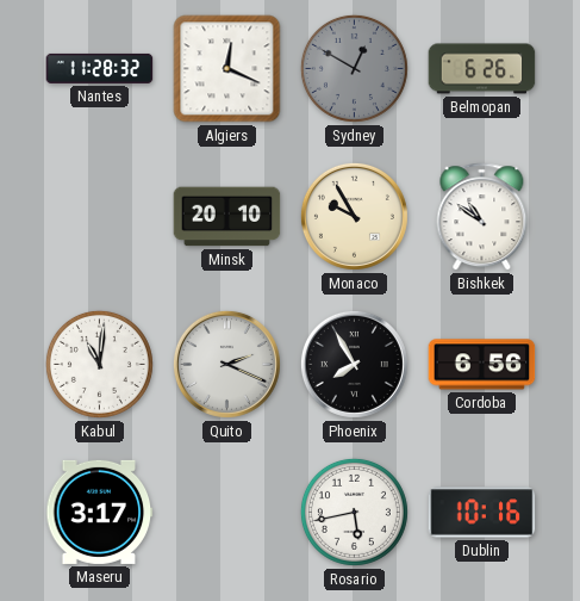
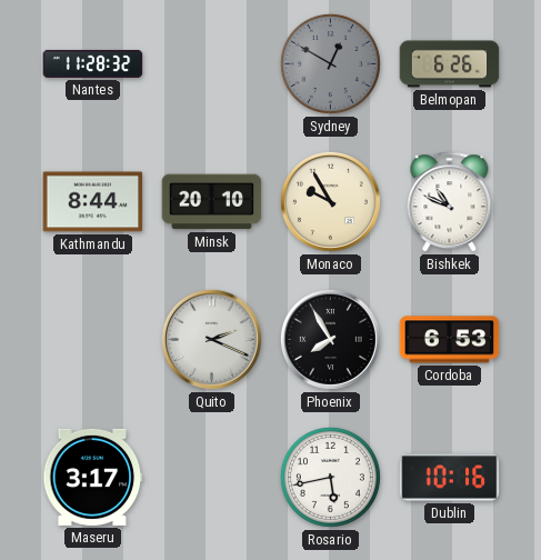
Algiers: 12:19 -> none
Kathmandu: none -> 8:44
Bishkek: 10:51 -> 10:49
Kabul: 11:01 -> none
Cordoba: 6:56 -> 6:53
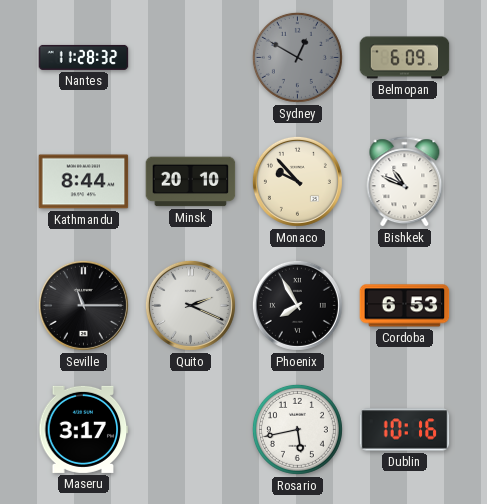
Belmopan: 6:26 -> 6:09
Monaco: 9:55 -> 9:53
Seville: none -> 11:15
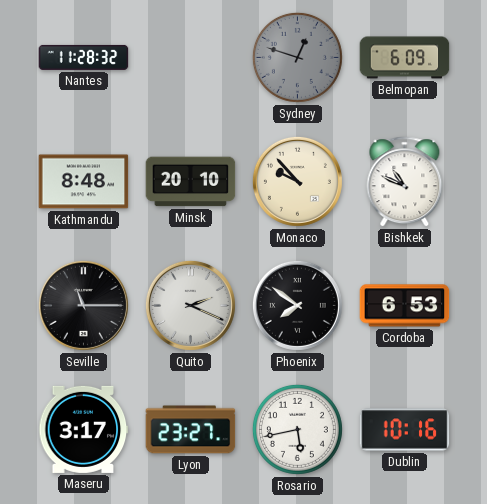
Sydney: 12:50 -> 12:48
Kathmandu: 8:44 -> 8:48
Phoenix: 7:55 -> 7:51
Lyon: none -> 23:27
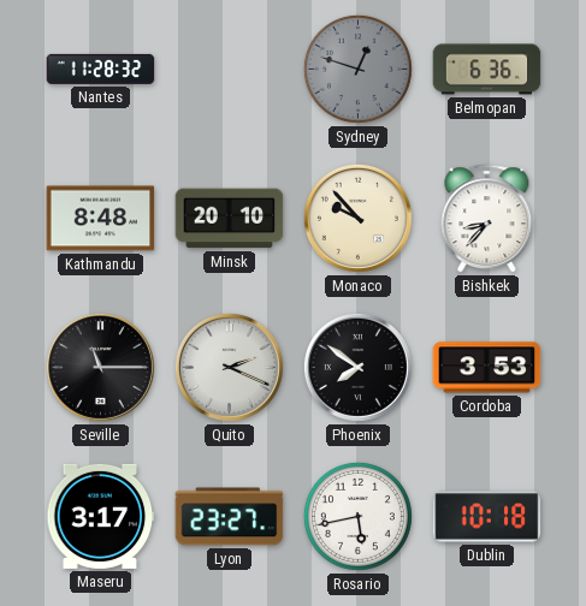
Belmopan: 6:09 -> 6:36
Bishkek: 10:49 -> 8:37
Cordoba: 6:53 -> 3:53
Dublin: 10:16 -> 10:18
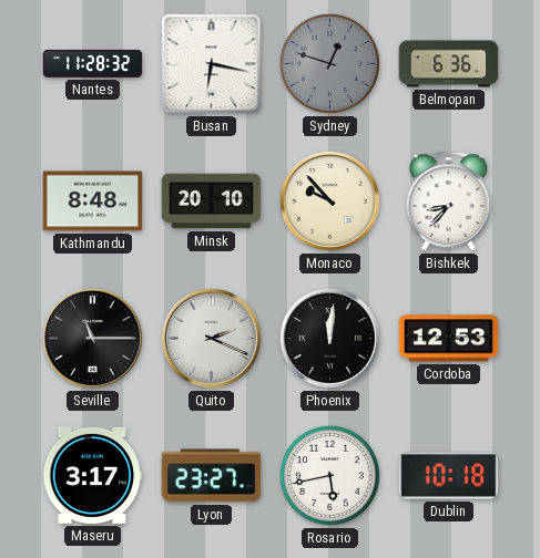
Busan: none -> 6:17
Phoenix: 7:51 -> 12:01
Cordoba: 3:53 -> 12:53
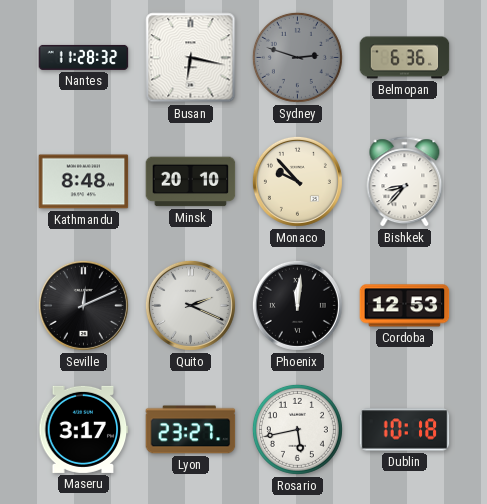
Sydney: 12:48 -> 2:48
Seville: 11:15 -> 12:11
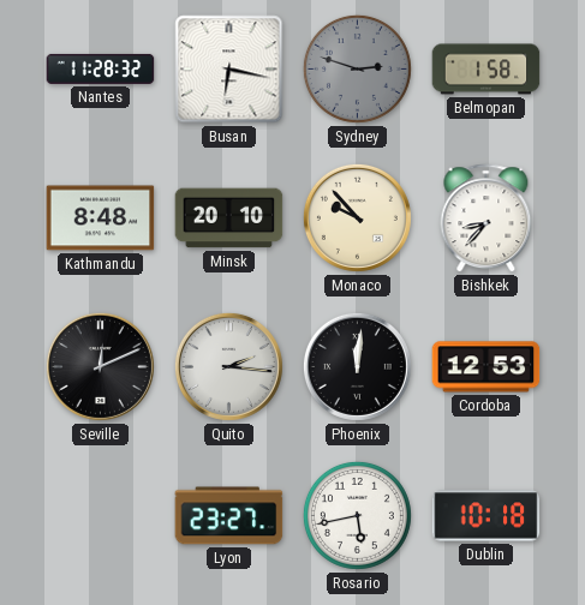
Belmopan: 6:36 -> 1:58
Quito: 2:19 -> 2:16
Maseru: 3:17 -> none
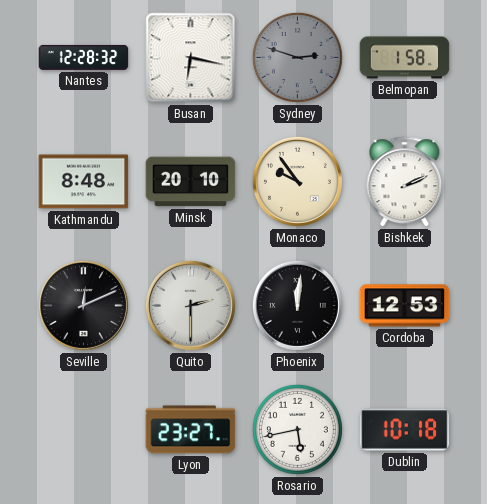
Nantes: 11:28 -> 12:28
Monaco: 9:53 -> 9:54
Bishkek: 8:37 -> 2:11
Quito: 2:16 -> 2:30
